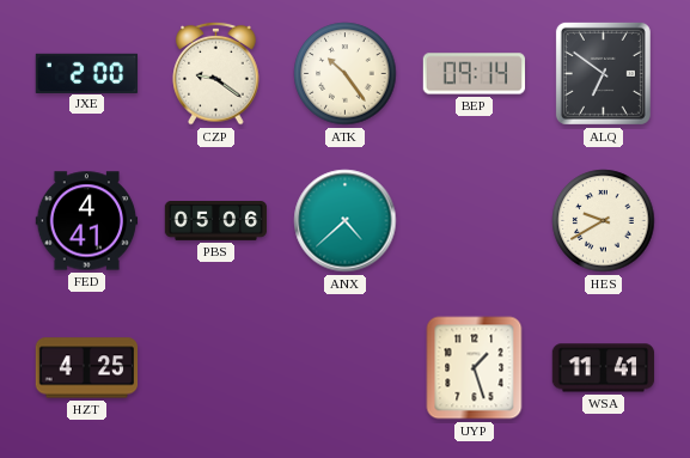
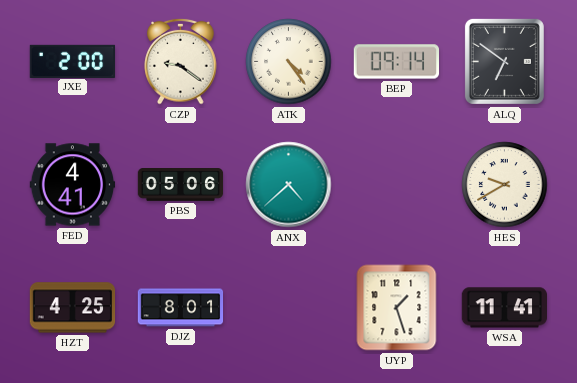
ATK: 10:24 -> 4:24
DJZ: none -> 8:01
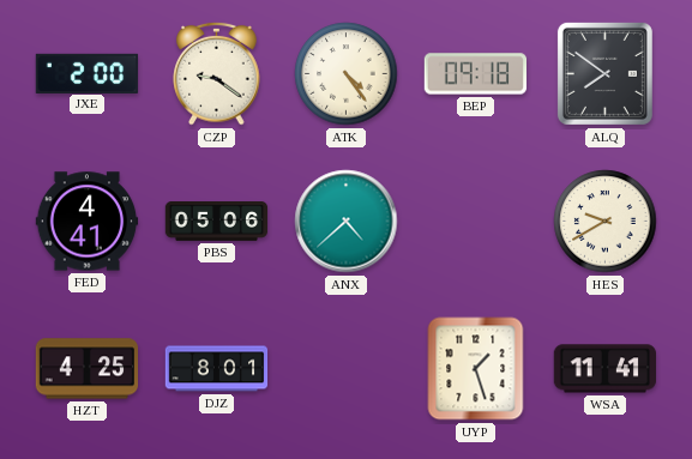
BEP: 09:14 -> 09:18
ALQ: 6:51 -> 7:51
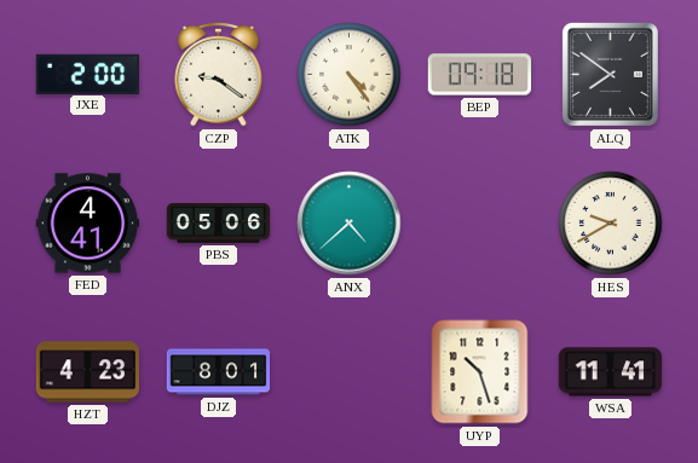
HZT: 4:25 -> 4:23
UYP: 1:27 -> 10:27
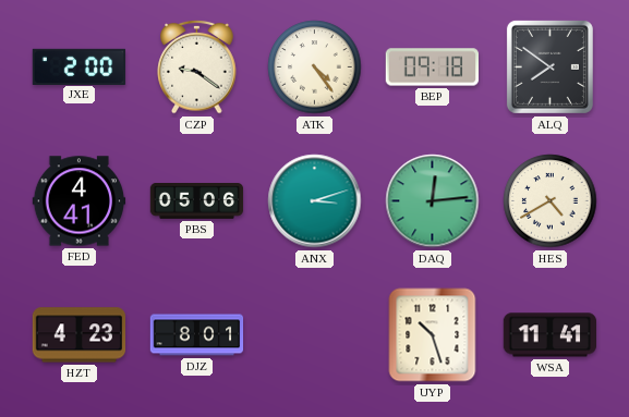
ANX: 4:38 -> 3:12
DAQ: none -> 12:14
HES: 9:40 -> 4:40
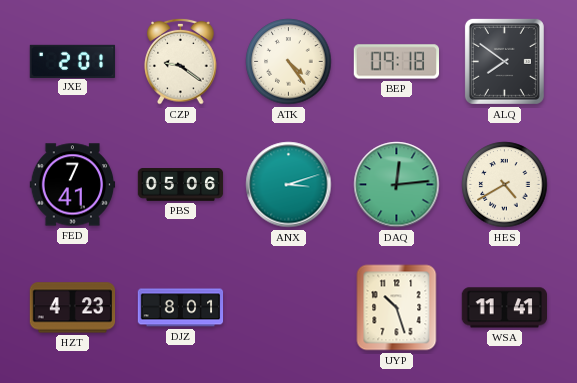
JXE: 2:00 -> 2:01
FED: 4:41 -> 7:41
